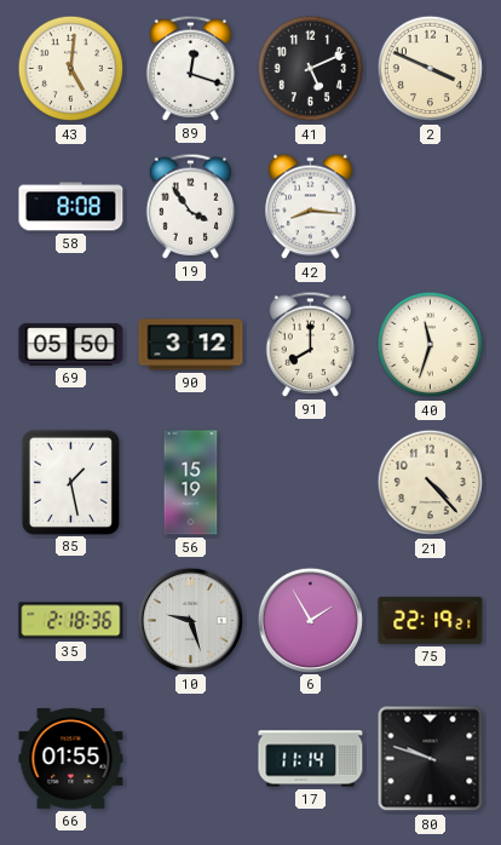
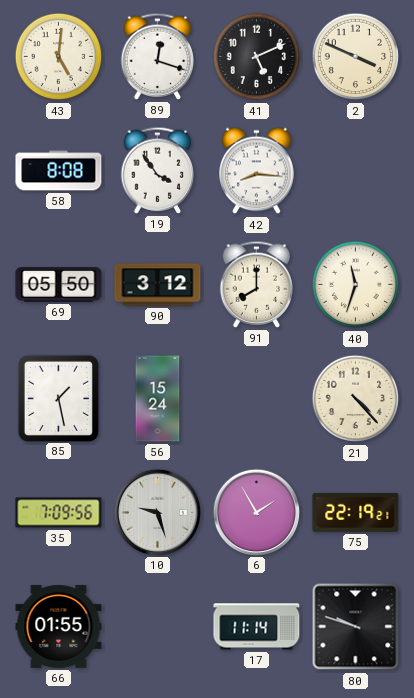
56: 15:19 -> 15:24
35: 2:18 -> 7:09
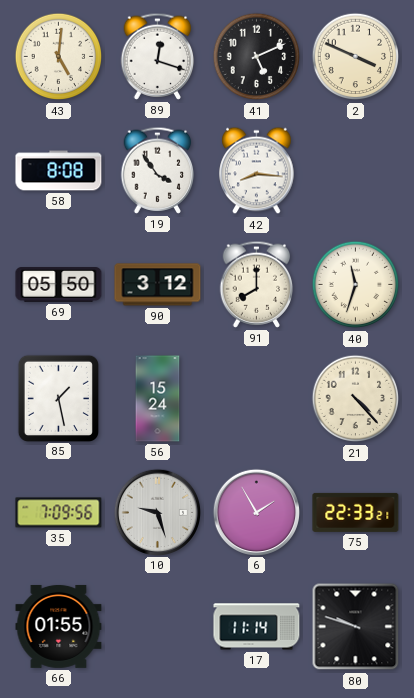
75: 22:19 -> 22:33
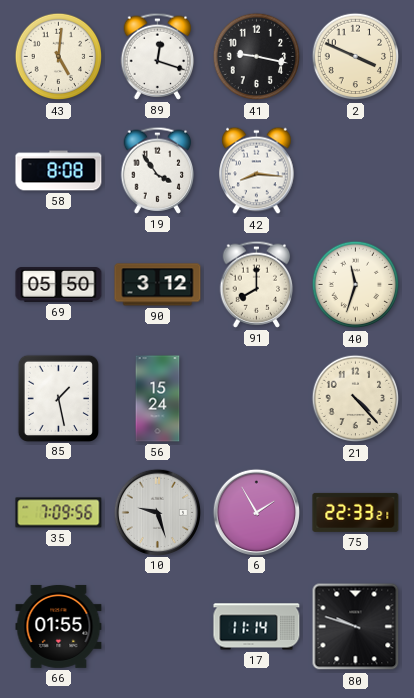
41: 5:11 -> 9:17
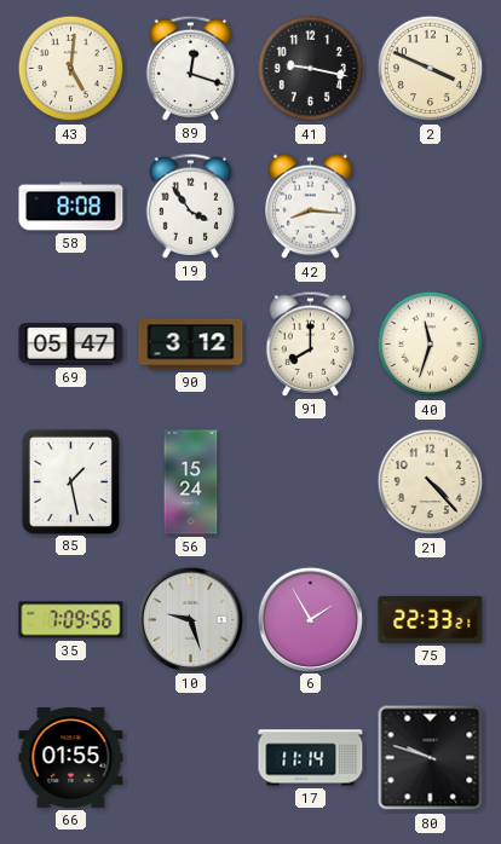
69: 05:50 -> 05:47
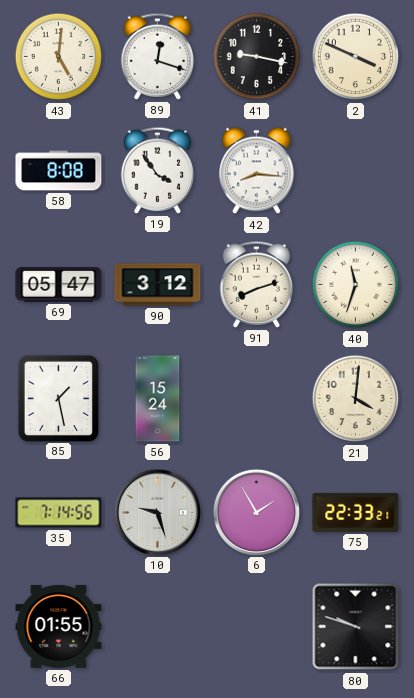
91: 8:00 -> 8:12
21: 4:23 -> 4:01
35: 7:09 -> 7:14
17: 11:14 -> none
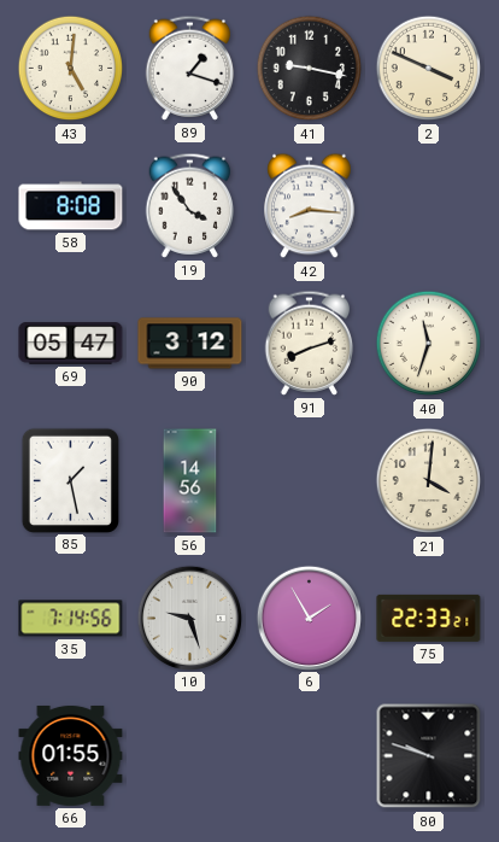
89: 12:18 -> 1:18
56: 15:24 -> 14:56
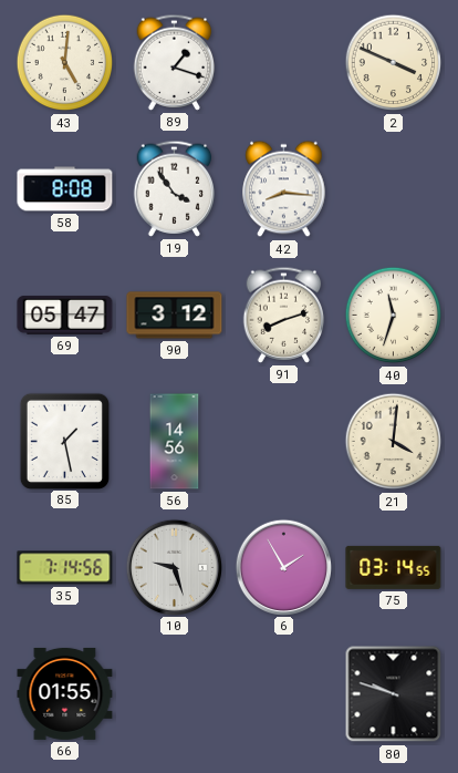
41: 9:17 -> none
75: 22:33 -> 03:14
